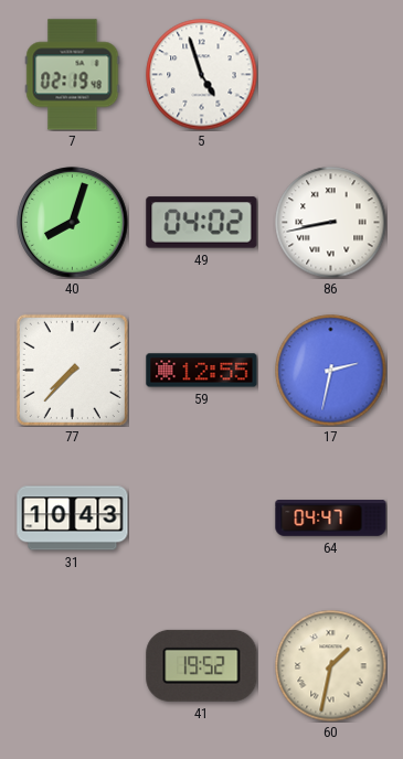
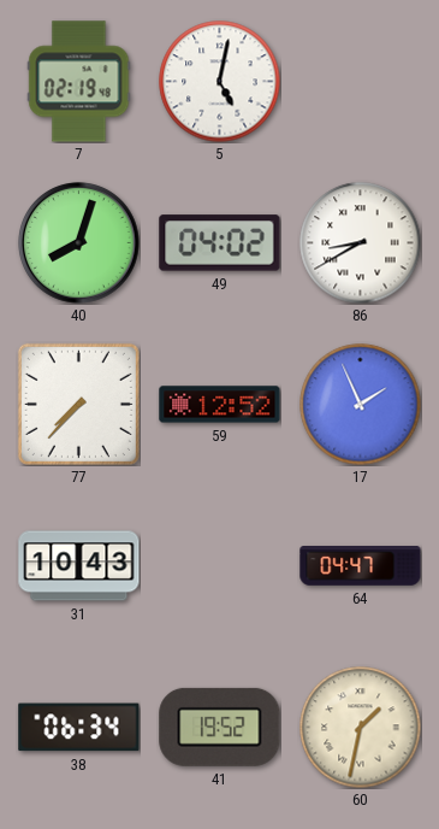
5: 4:57 -> 5:02
86: 8:43 -> 8:40
59: 12:55 -> 12:52
17: 2:32 -> 1:56
38: none -> 06:34
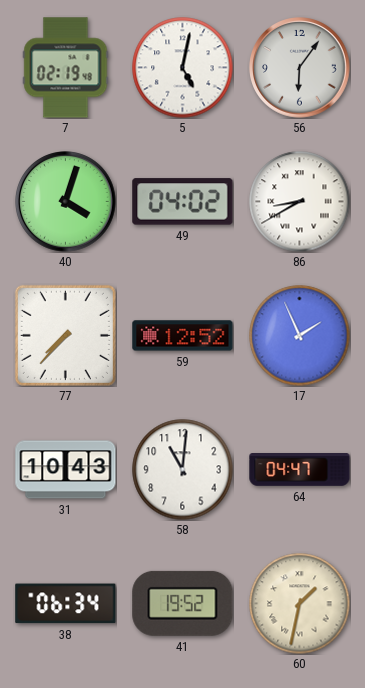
56: none -> 6:06
40: 8:03 -> 4:03
58: none -> 11:01
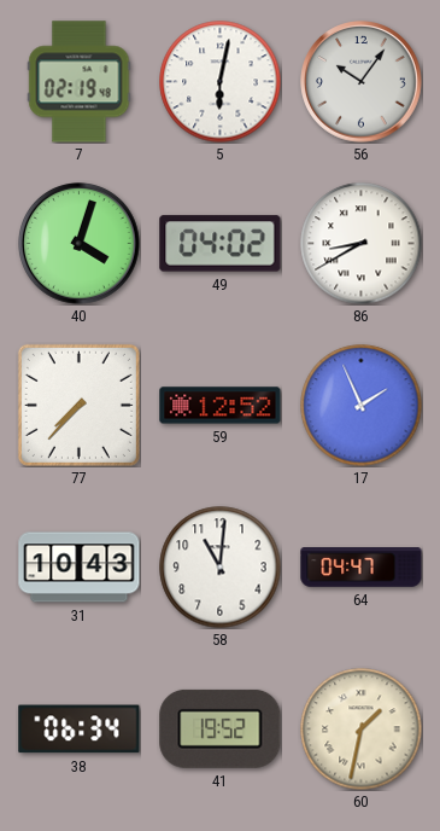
5: 5:02 -> 6:02
56: 6:06 -> 10:06
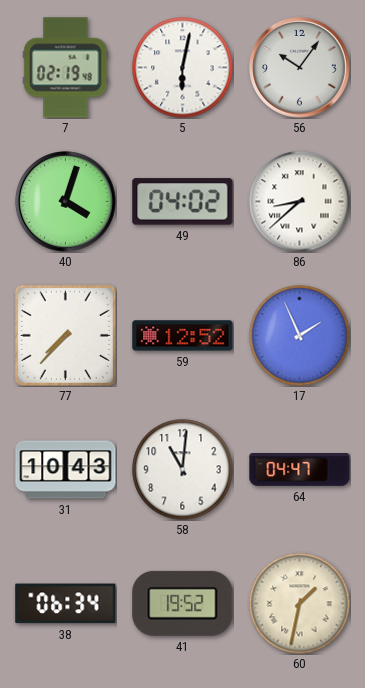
86: 8:40 -> 8:38
